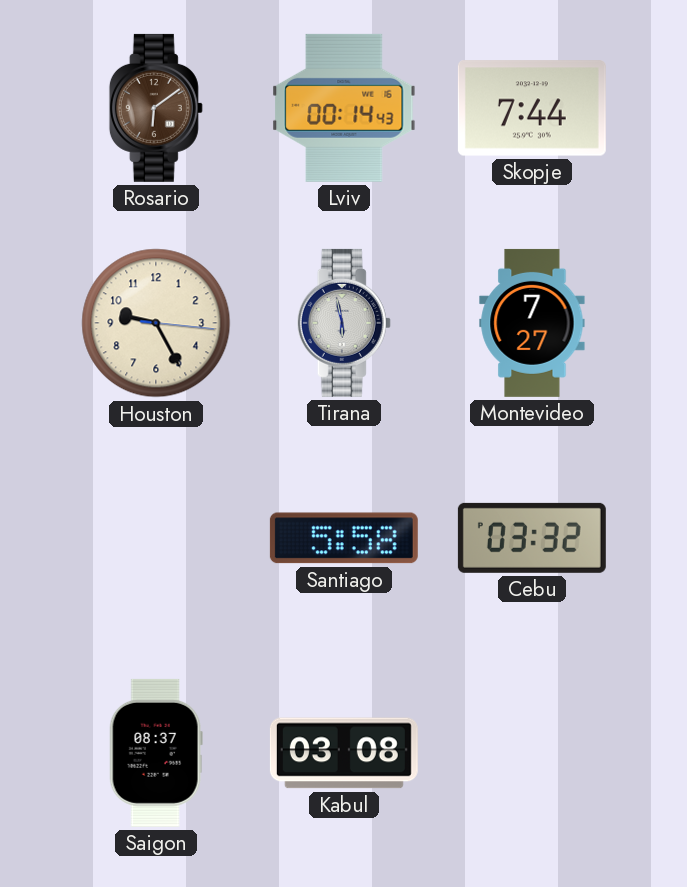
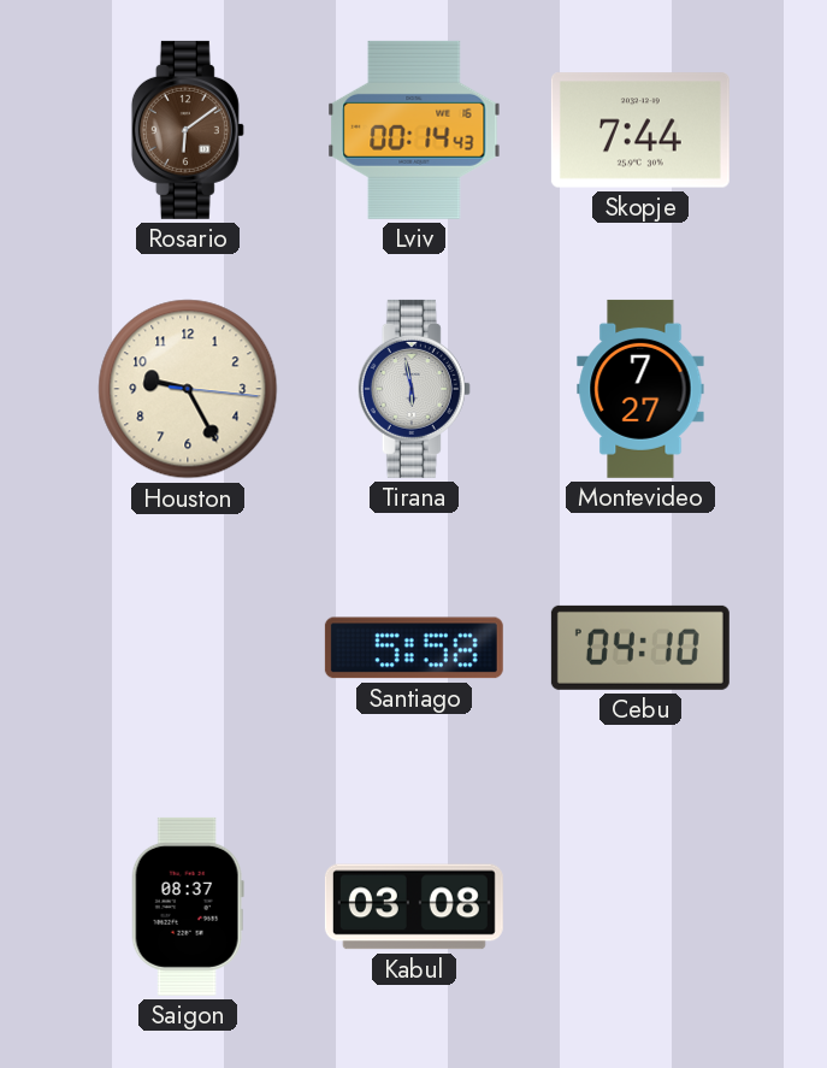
Cebu: 03:32 -> 04:10
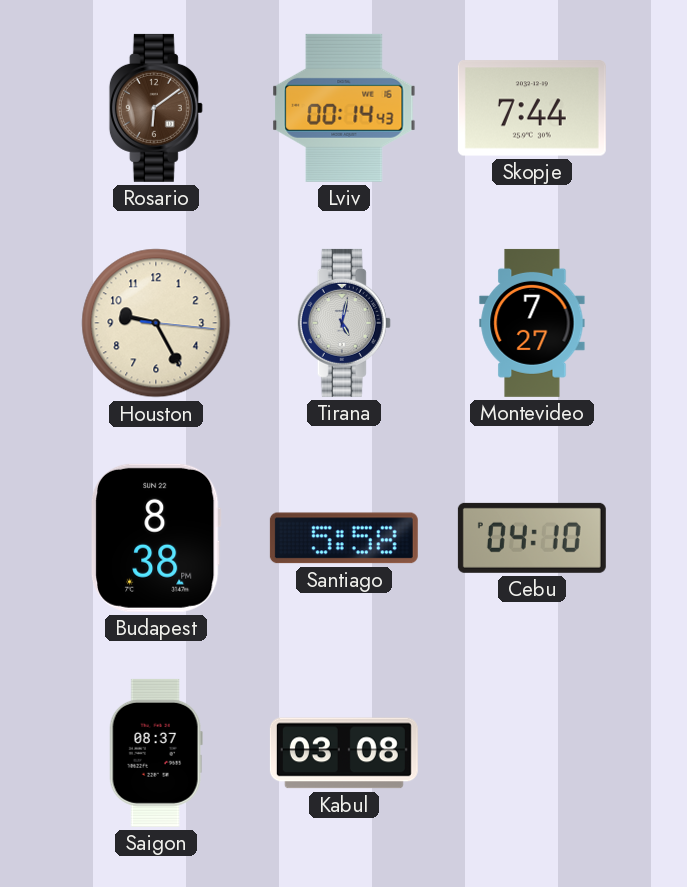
Tirana: 5:58 -> 5:02
Budapest: none -> 8:38
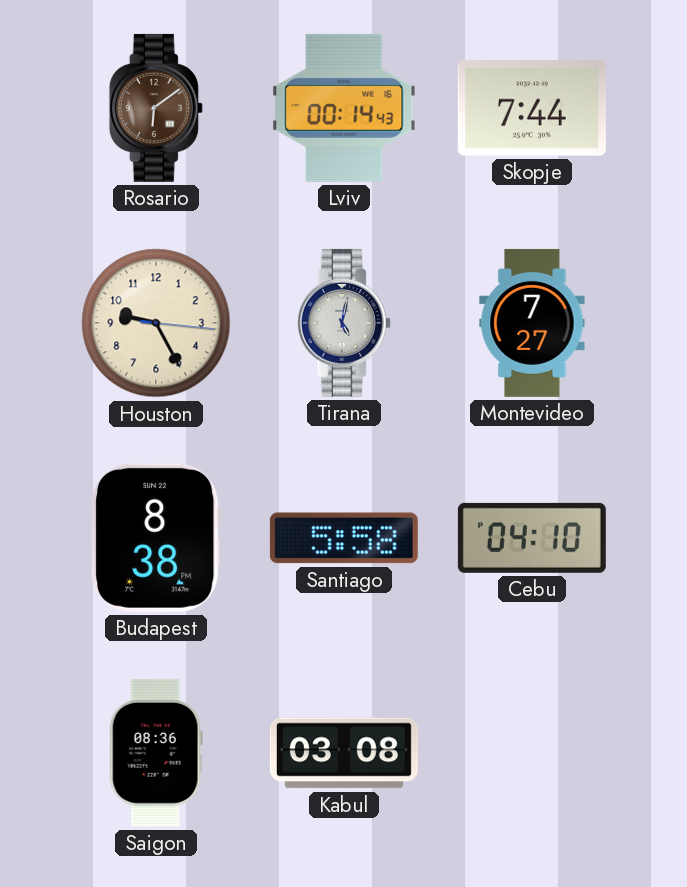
Saigon: 08:37 -> 08:36
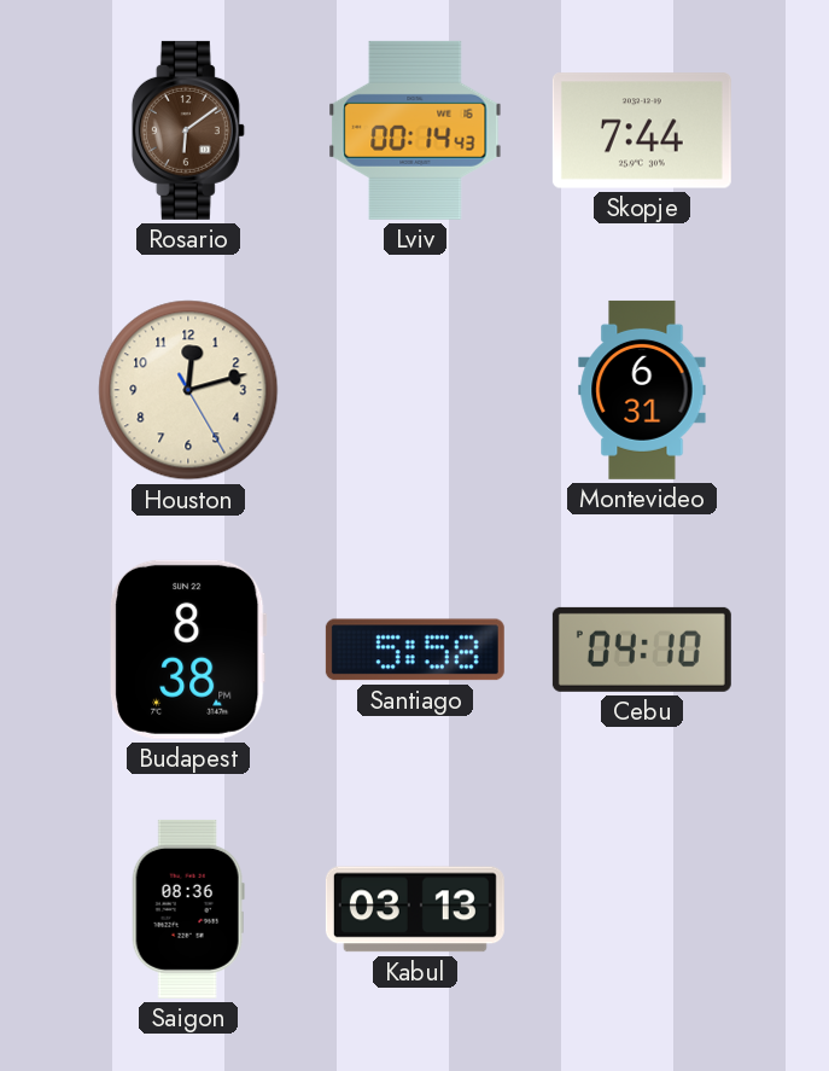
Houston: 9:25 -> 12:12
Tirana: 5:02 -> none
Montevideo: 7:27 -> 6:31
Kabul: 03:08 -> 03:13
